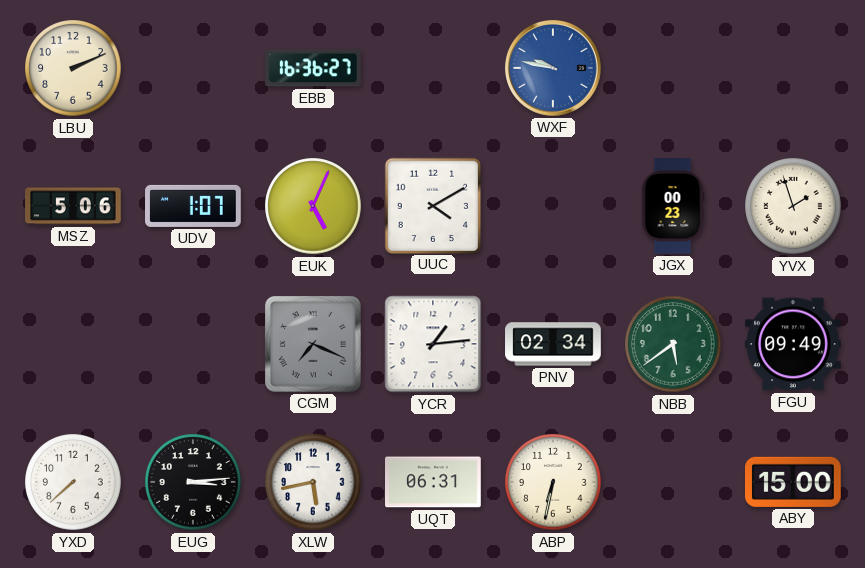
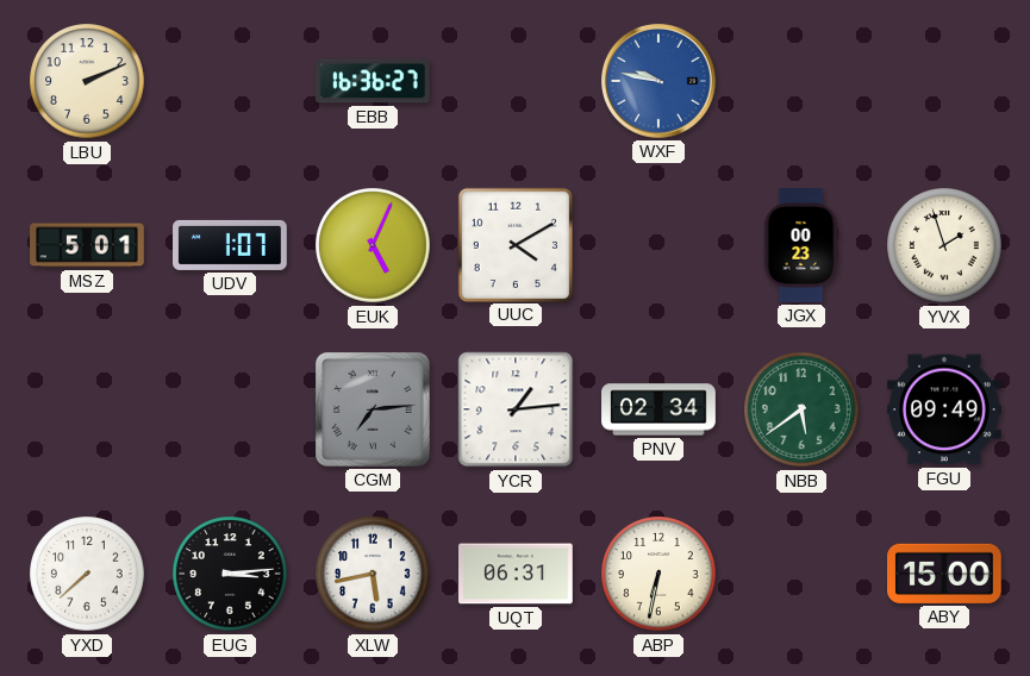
MSZ: 5:06 -> 5:01
CGM: 7:19 -> 7:14
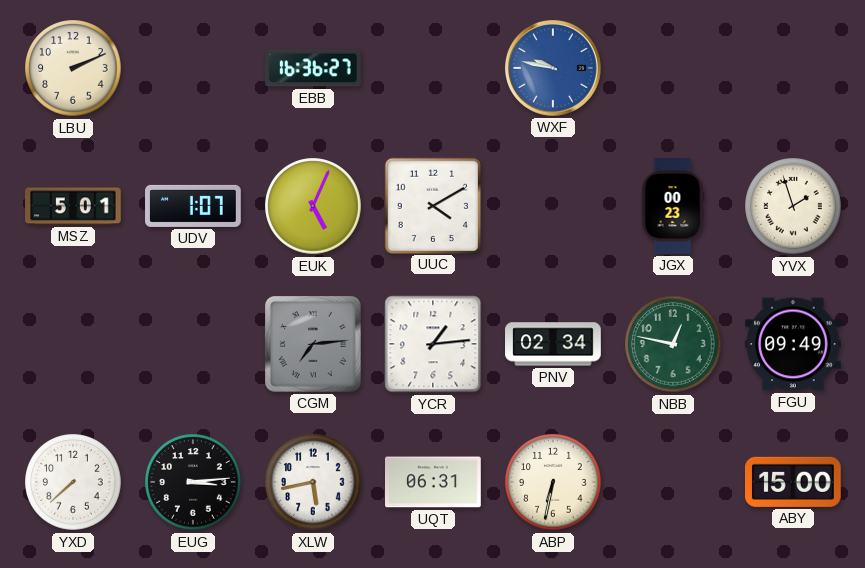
NBB: 5:39 -> 12:47
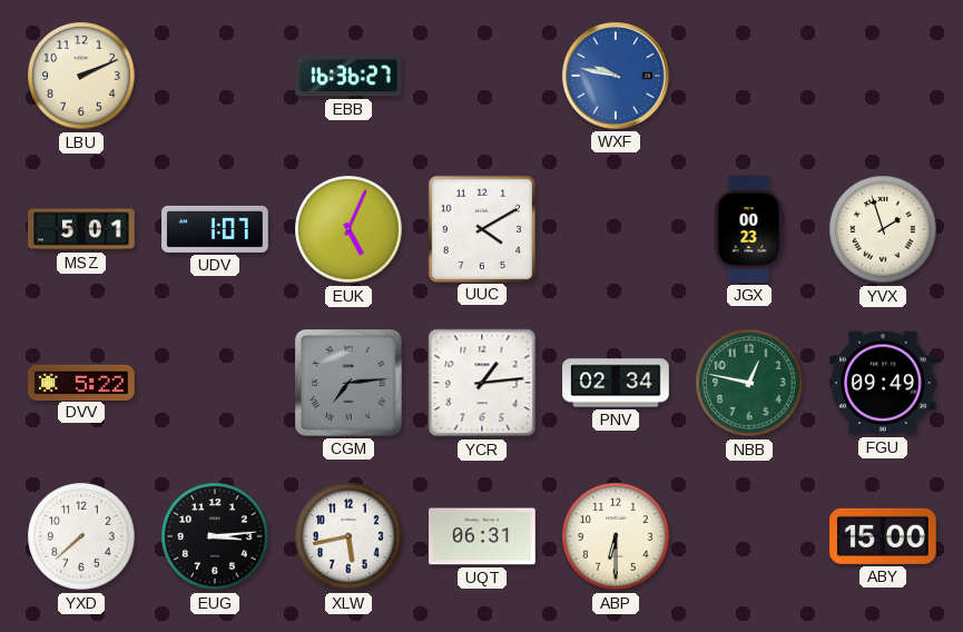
DVV: none -> 5:22
ABP: 6:32 -> 6:30
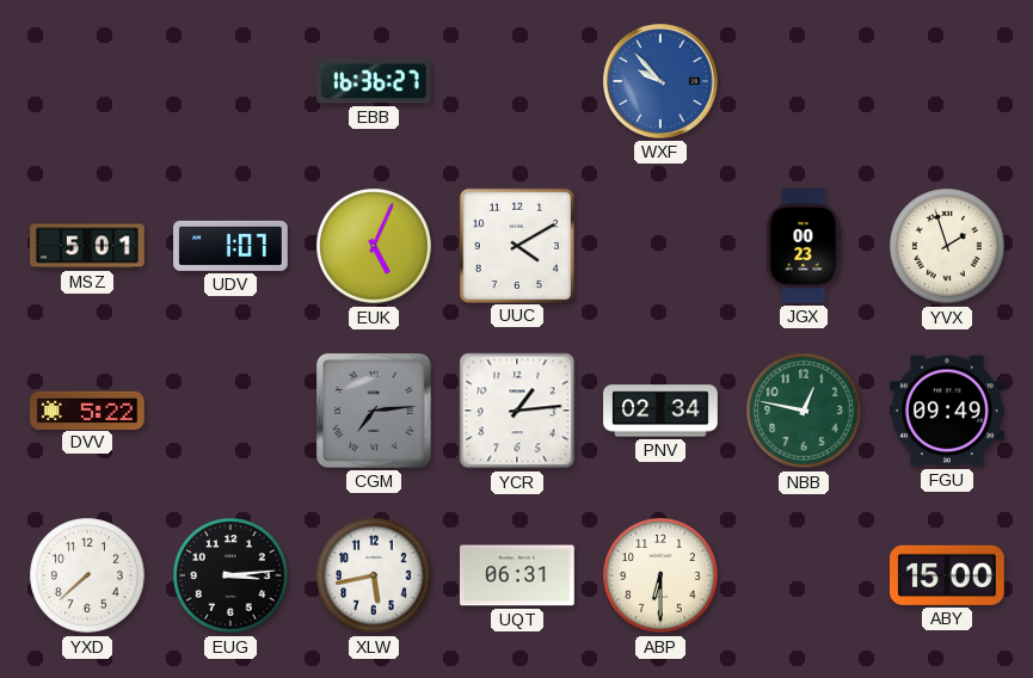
LBU: 2:11 -> none
WXF: 9:47 -> 9:53
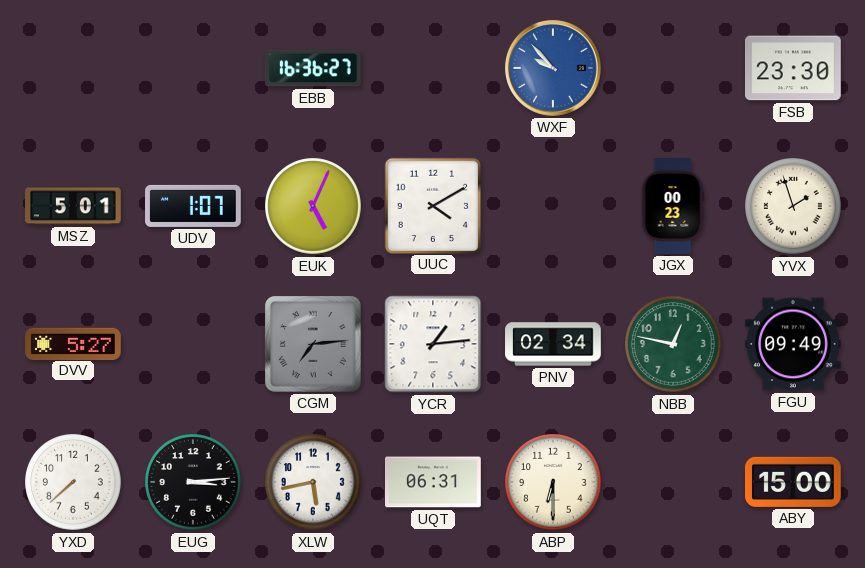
FSB: none -> 23:30
DVV: 5:22 -> 5:27
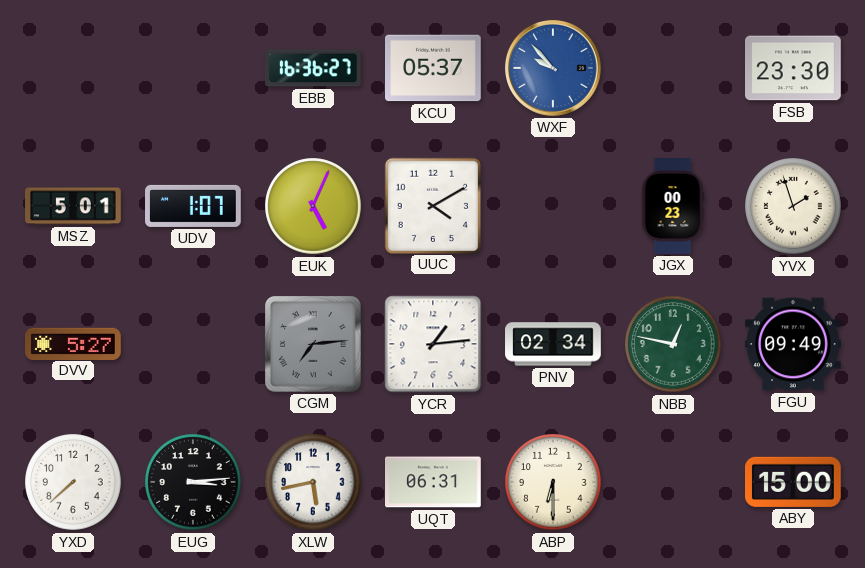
KCU: none -> 05:37
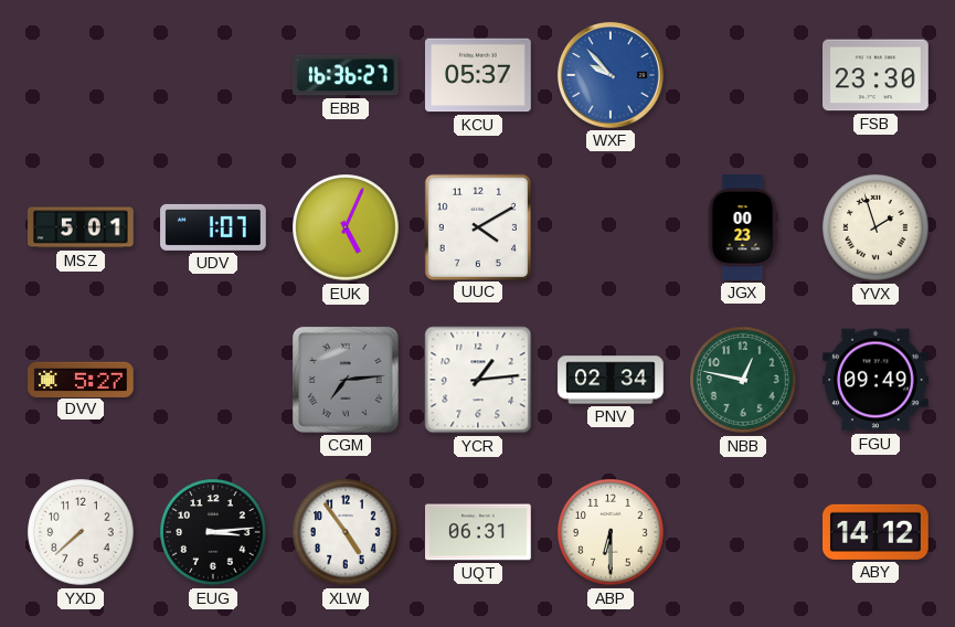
XLW: 5:43 -> 4:54
ABY: 15:00 -> 14:12
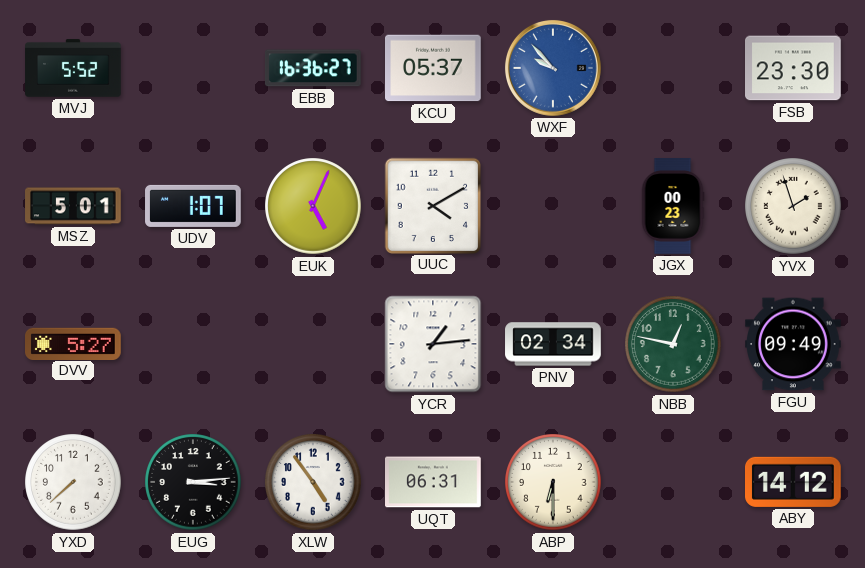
MVJ: none -> 5:52
CGM: 7:14 -> none
